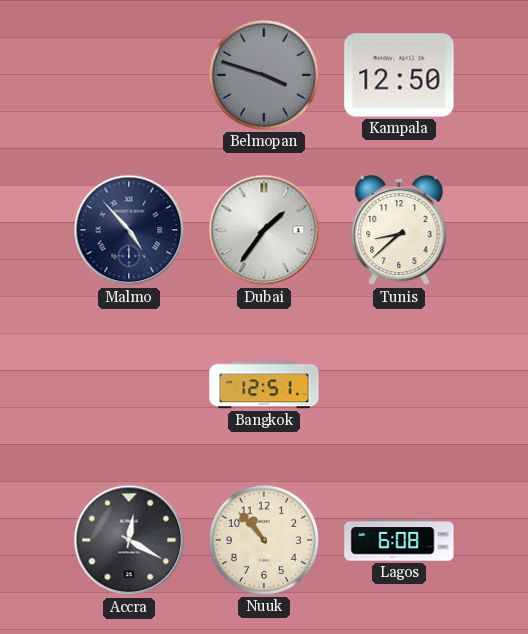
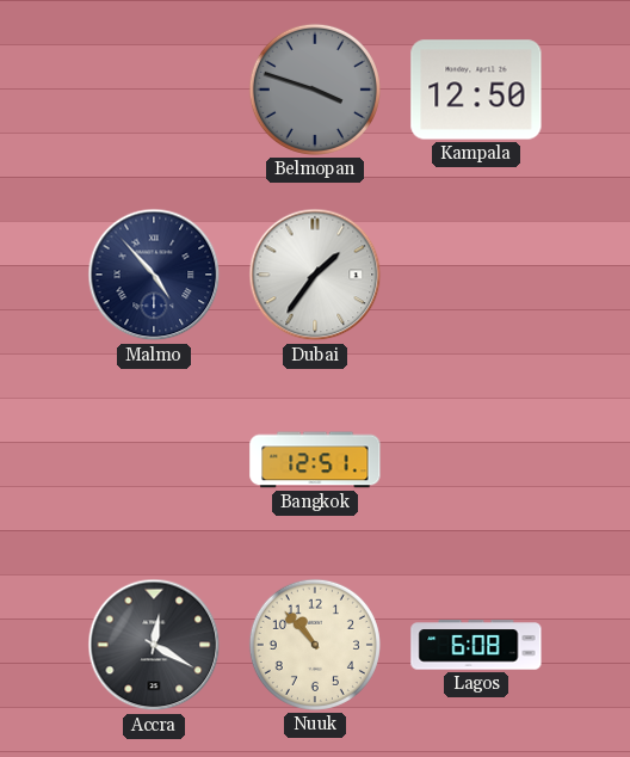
Tunis: 8:38 -> none
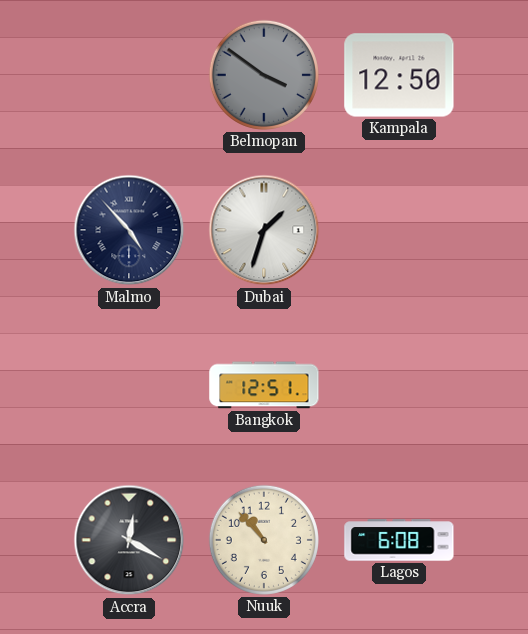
Belmopan: 3:48 -> 3:51
Dubai: 1:36 -> 1:33
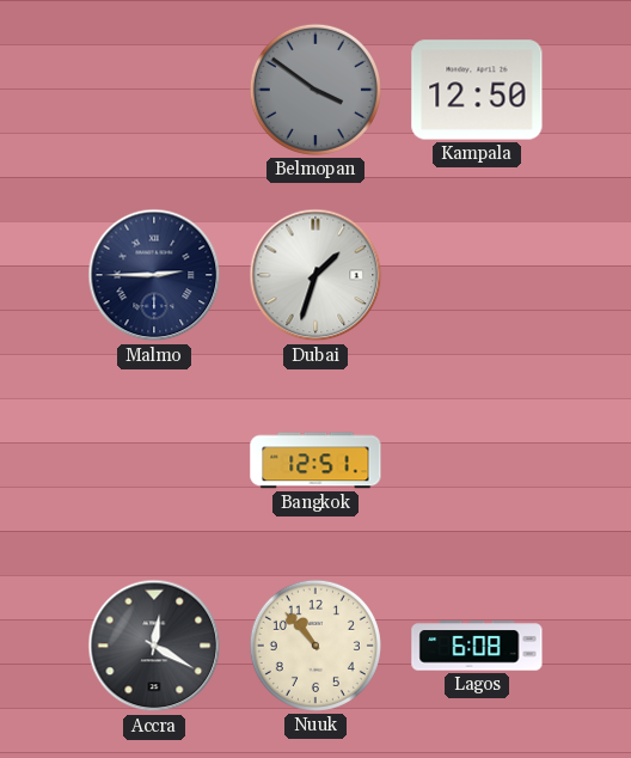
Malmo: 4:53 -> 2:45
